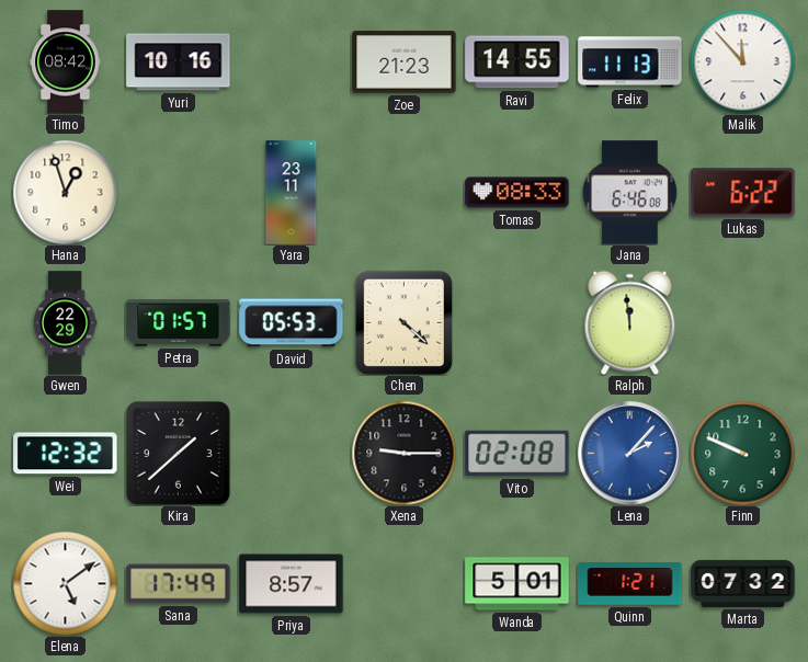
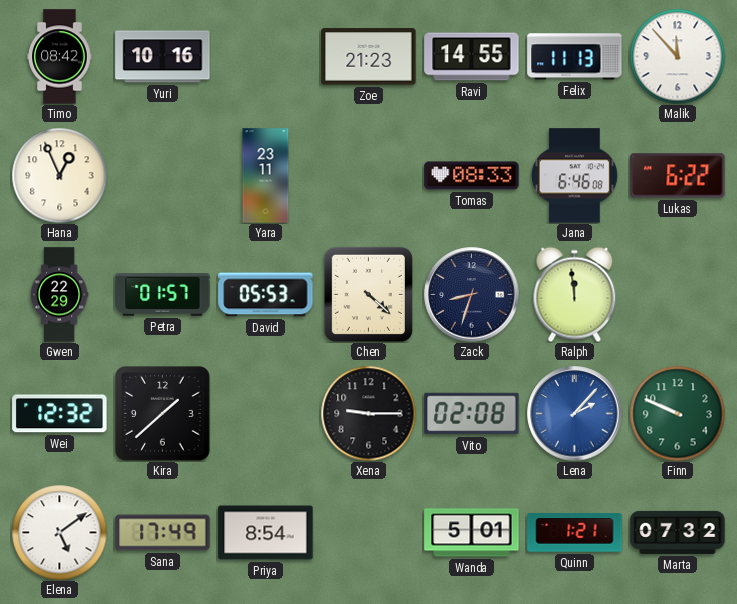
Hana: 12:57 -> 12:56
Zack: none -> 8:33
Priya: 8:57 -> 8:54
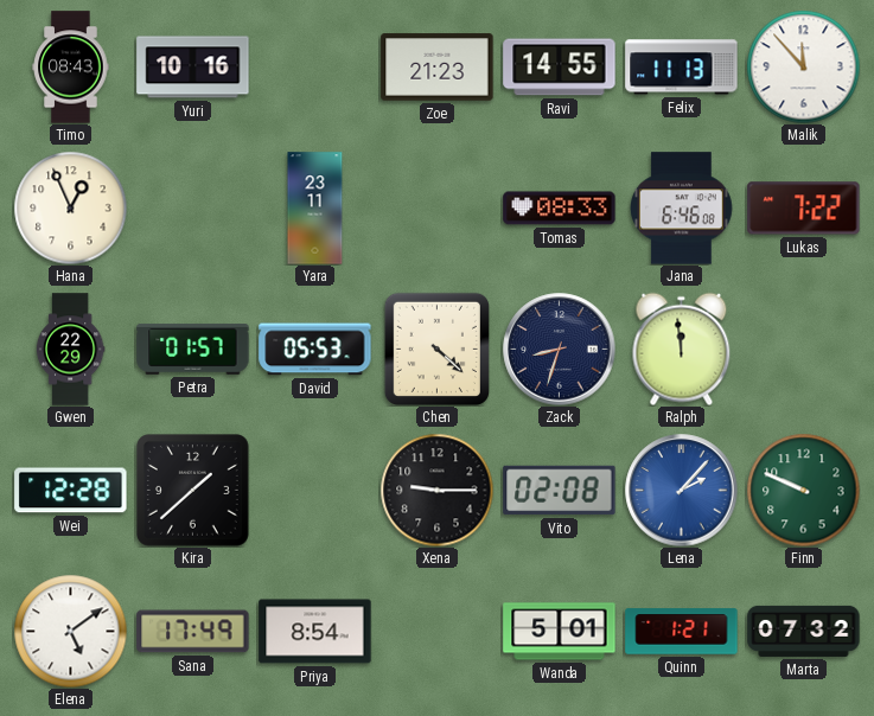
Timo: 08:42 -> 08:43
Lukas: 6:22 -> 7:22
Wei: 12:32 -> 12:28
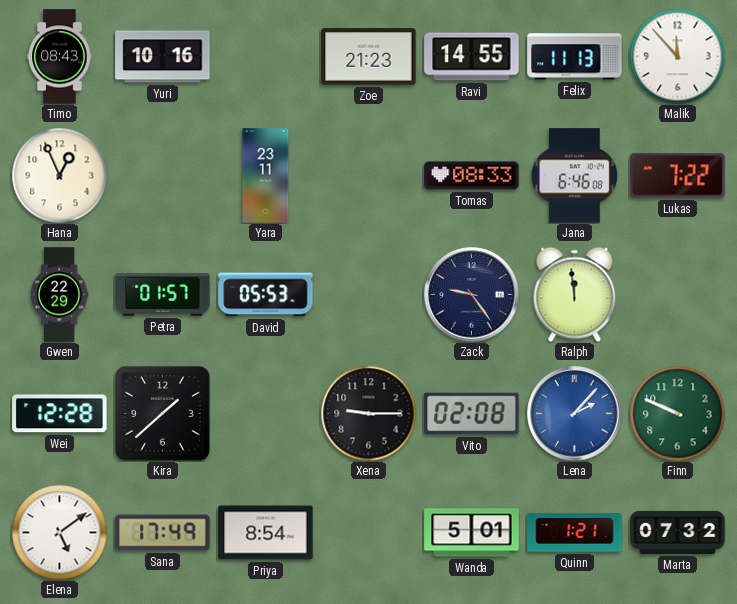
Chen: 4:22 -> none
Zack: 8:33 -> 9:24
